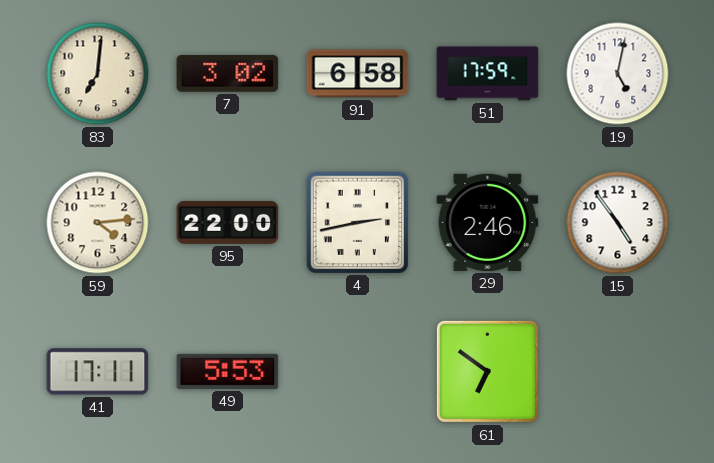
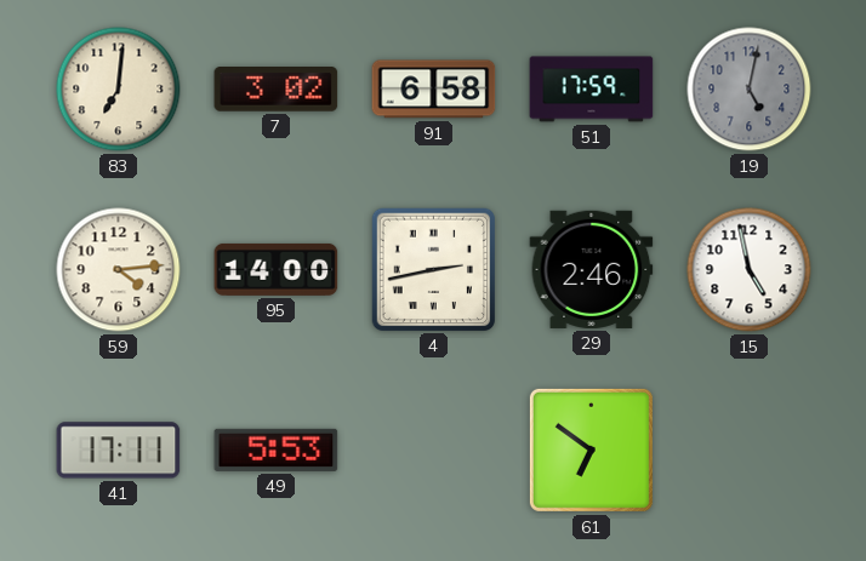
19 dial: white -> grey
95: 22:00 -> 14:00
15: 4:54 -> 4:58
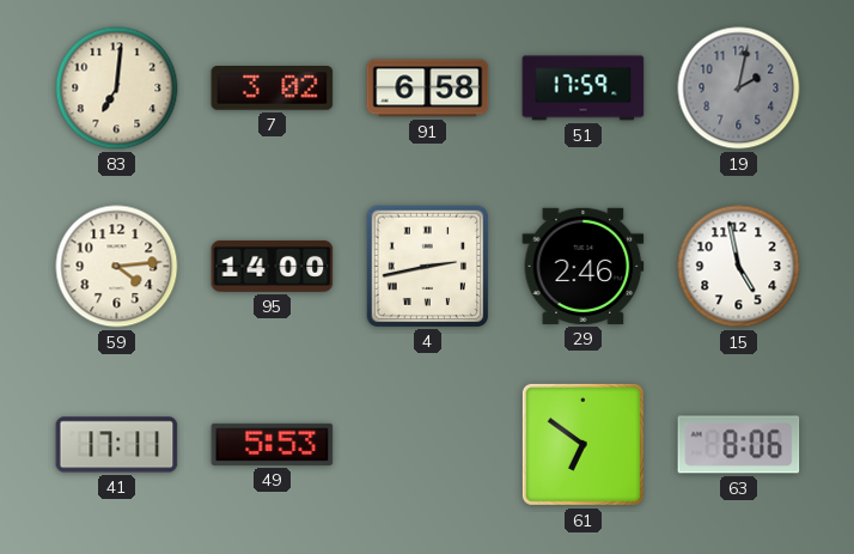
19: 5:02 -> 2:02
63: none -> 8:06
